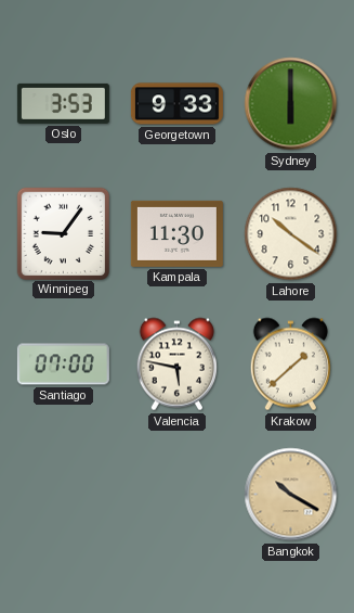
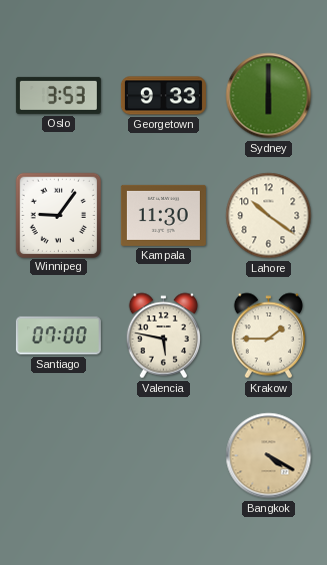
Krakow: 1:38 -> 1:45
Bangkok: 10:20 -> 4:20
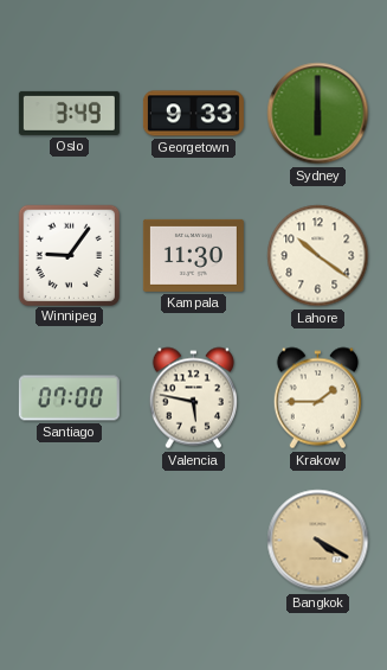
Oslo: 3:53 -> 3:49
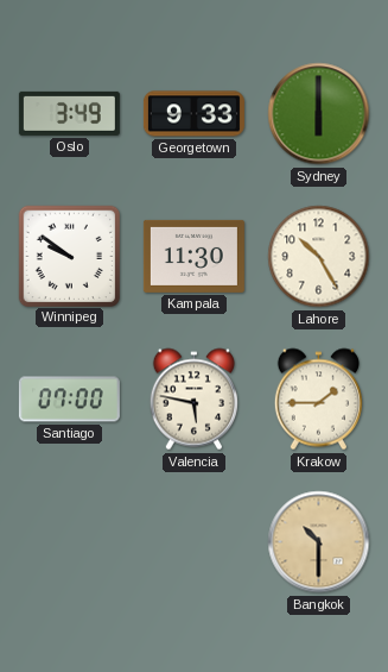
Winnipeg: 9:06 -> 9:51
Lahore: 10:21 -> 10:25
Bangkok: 4:20 -> 10:30
